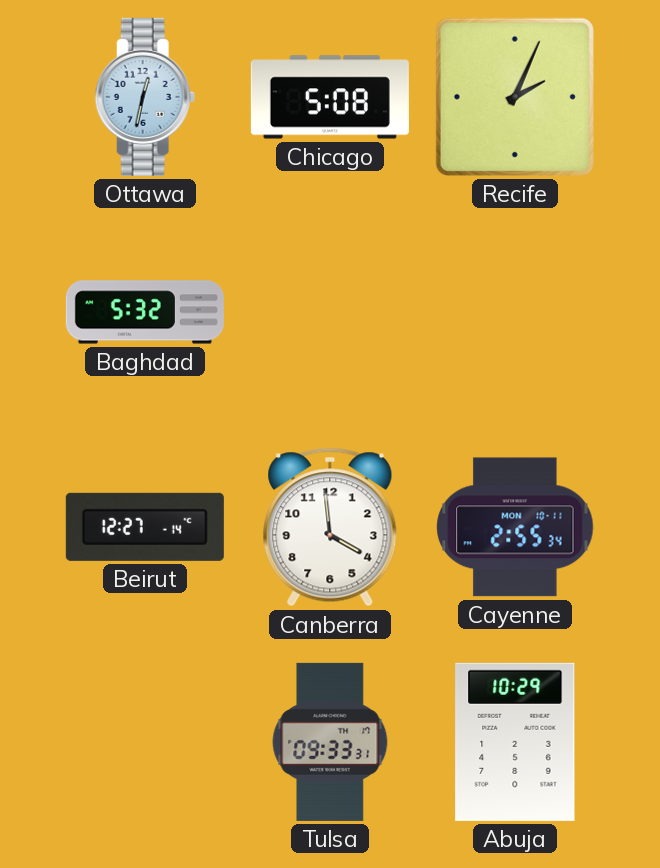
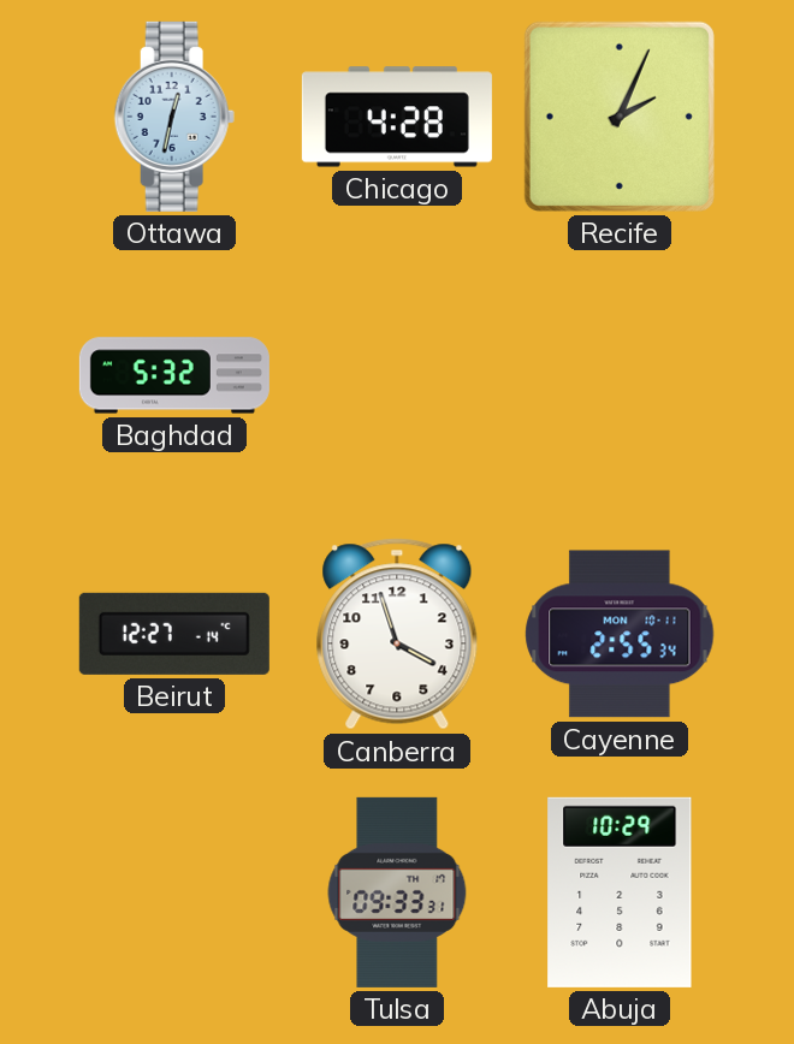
Chicago: 5:08 -> 4:28
Canberra: 3:59 -> 3:57
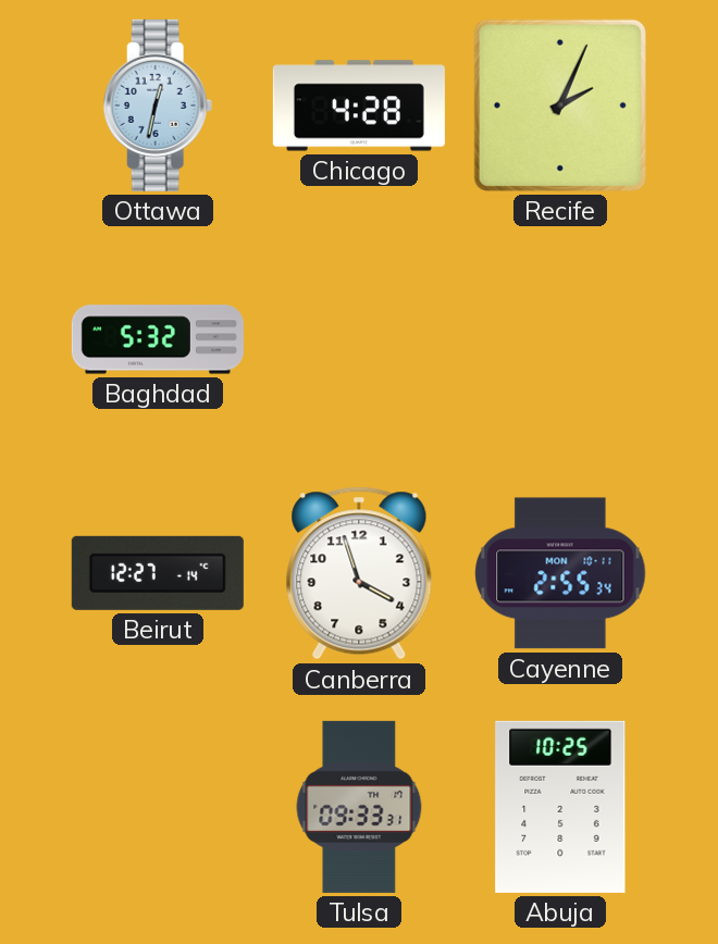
Abuja: 10:29 -> 10:25
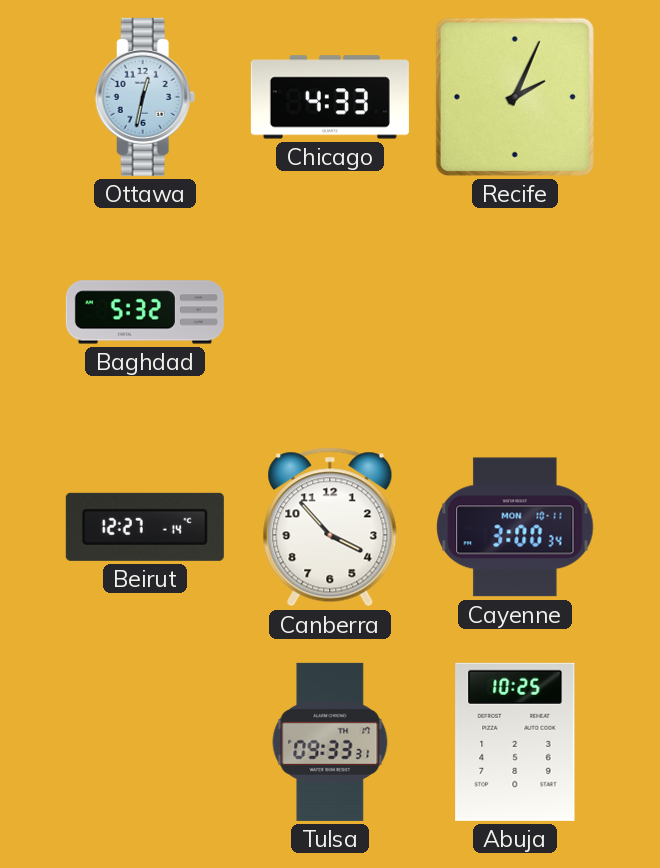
Chicago: 4:28 -> 4:33
Canberra: 3:57 -> 3:53
Cayenne: 2:55 -> 3:00
